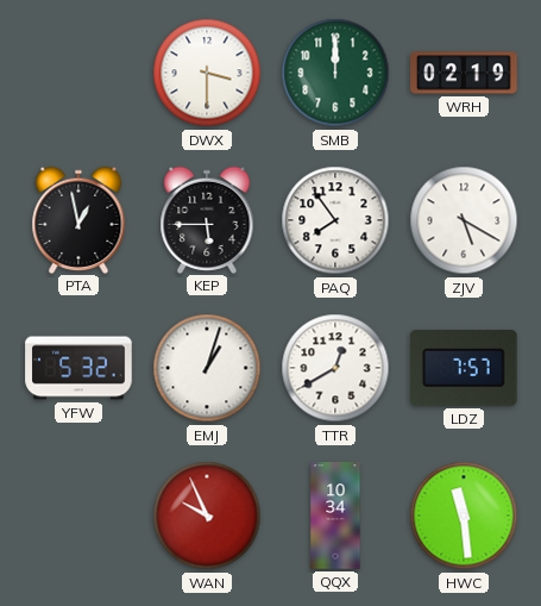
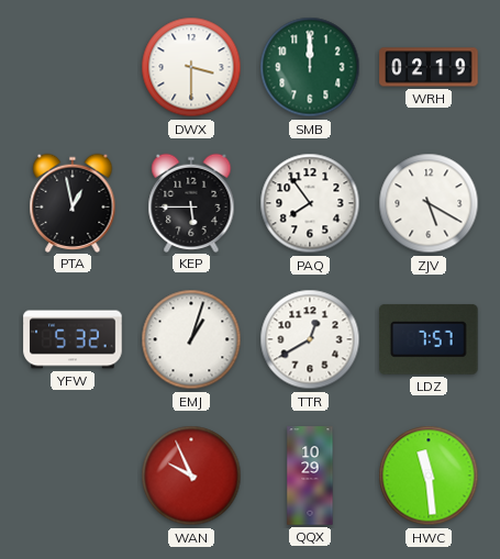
QQX: 10:34 -> 10:29
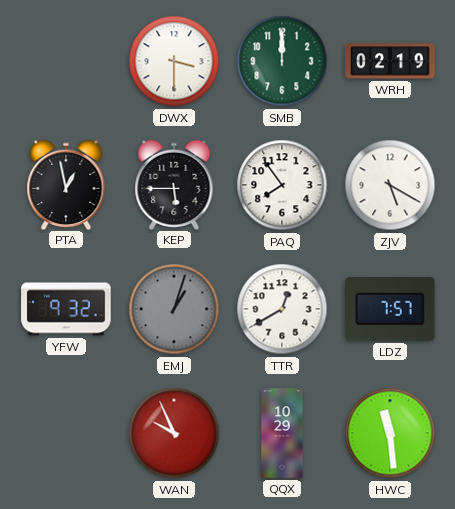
YFW: 5:32 -> 9:32
EMJ dial: white -> grey
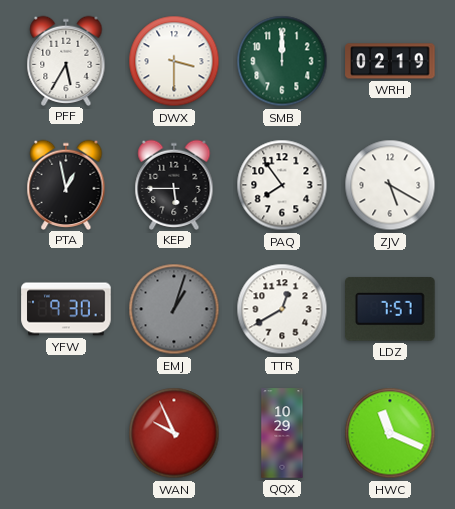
PFF: none -> 5:35
YFW: 9:32 -> 9:30
HWC: 11:29 -> 11:19
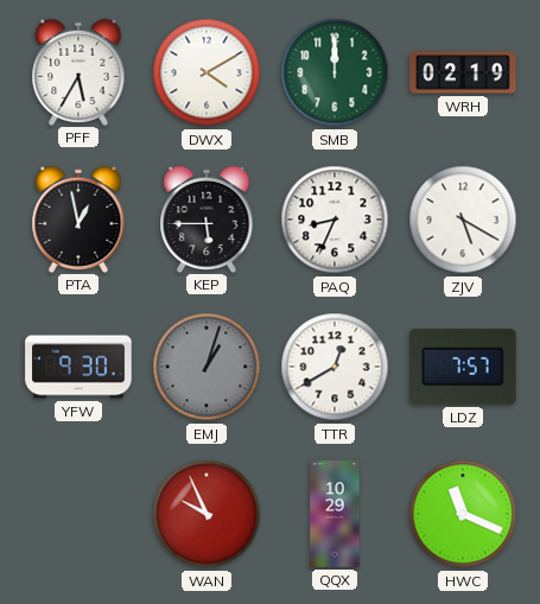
DWX: 3:30 -> 4:10
PAQ: 7:54 -> 8:34
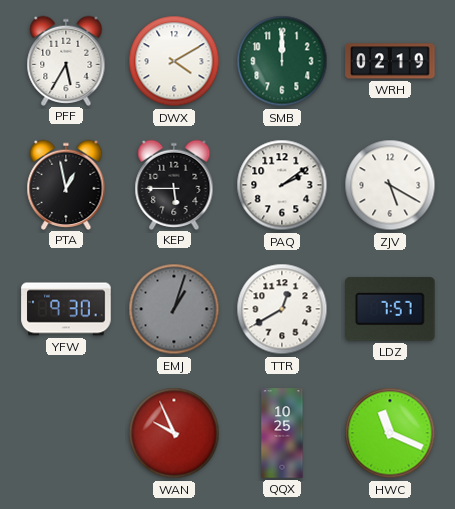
PAQ: 8:34 -> 2:09
QQX: 10:29 -> 10:25
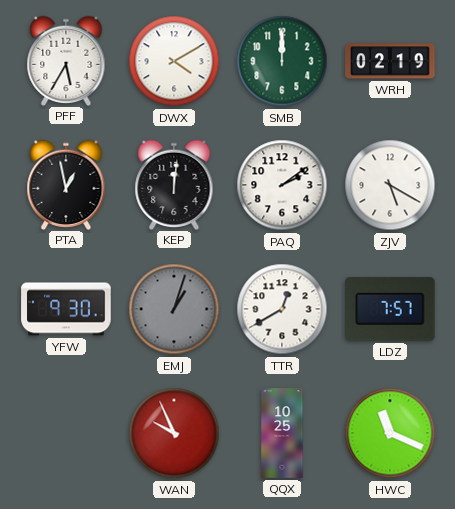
KEP: 5:45 -> 12:01
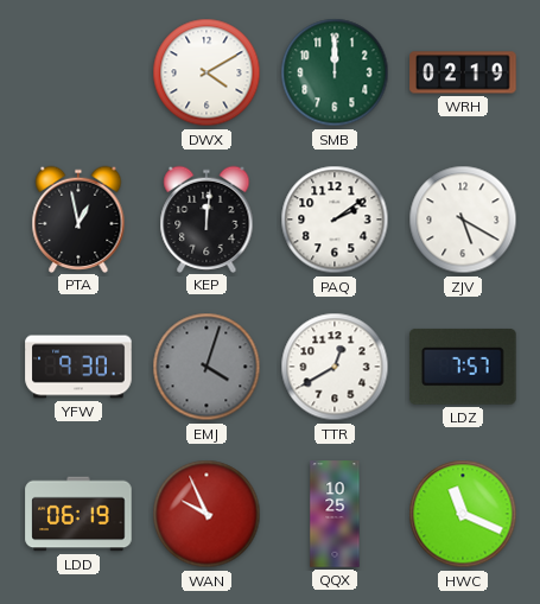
PFF: 5:35 -> none
EMJ: 1:03 -> 4:03
LDD: none -> 06:19
